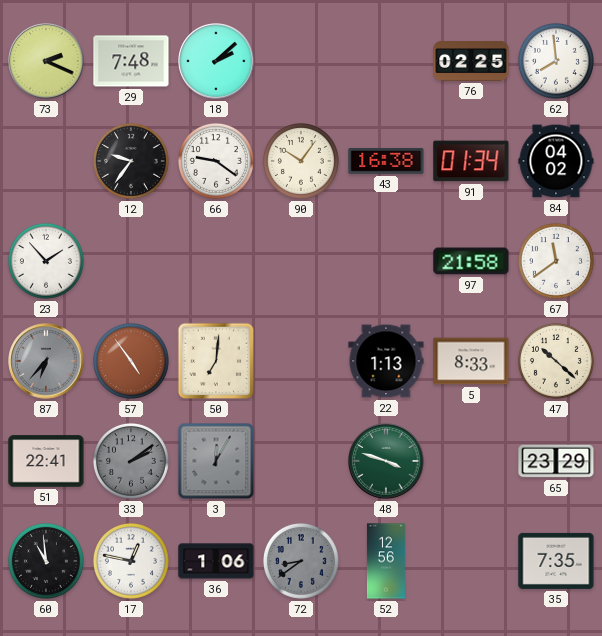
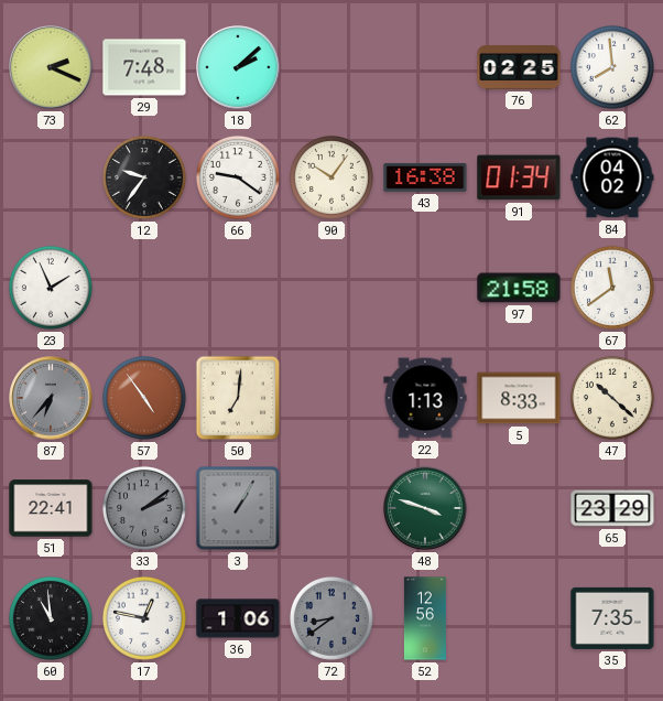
23: 1:53 -> 1:56
3: 12:05 -> 1:05
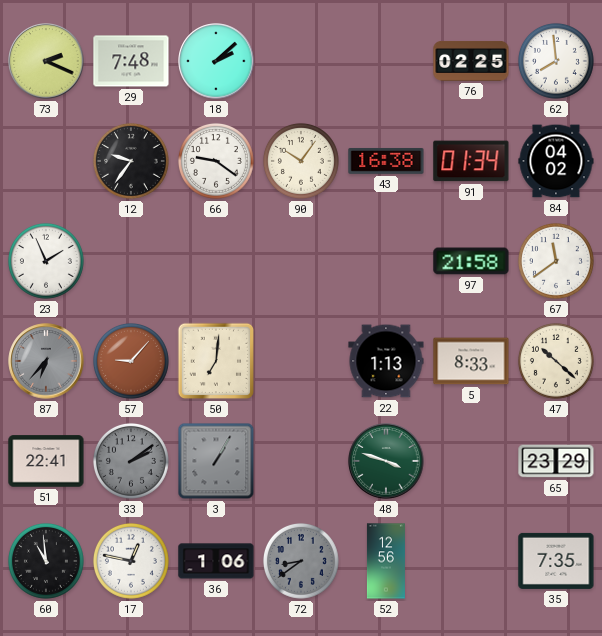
57: 4:54 -> 9:07
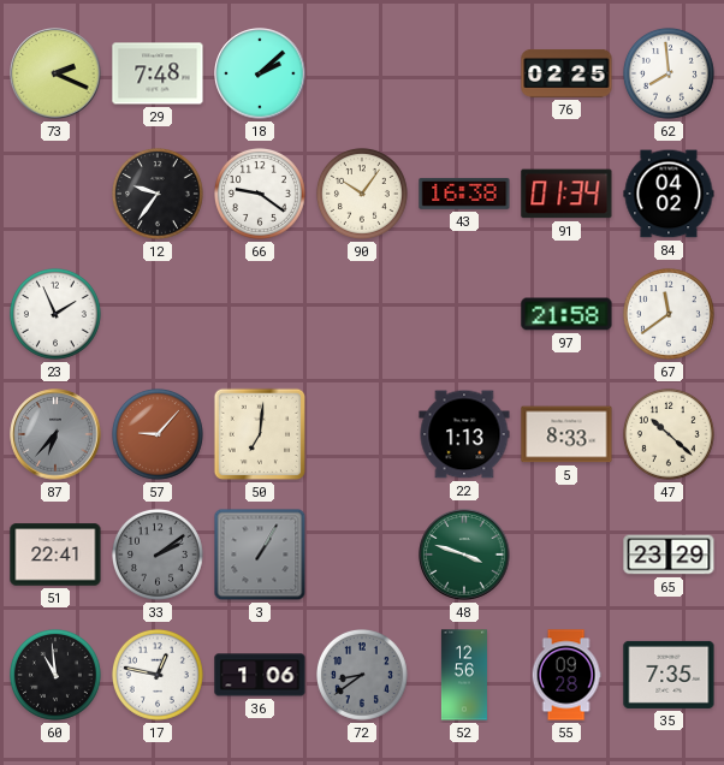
55: none -> 09:28
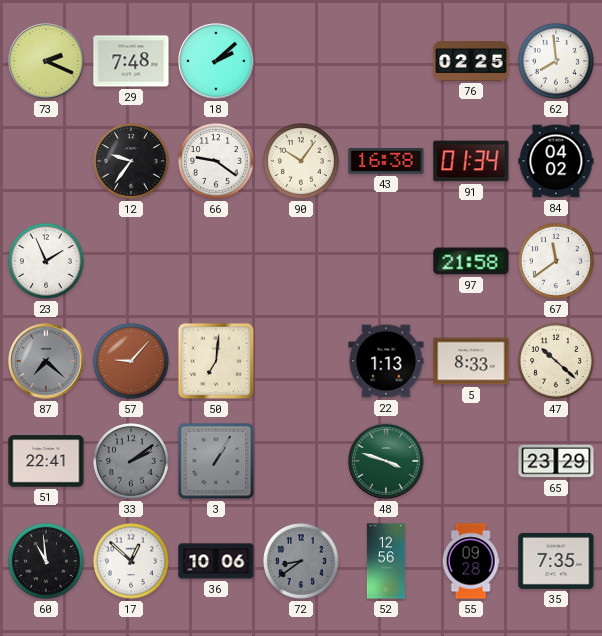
87: 6:37 -> 7:22
17: 12:47 -> 12:52
36: 1:06 -> 10:06
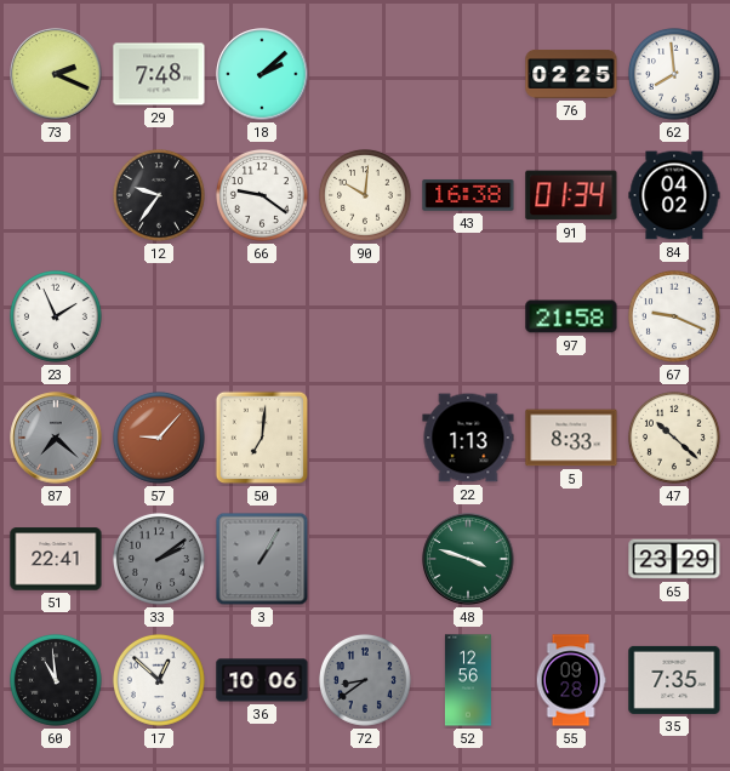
90: 10:06 -> 10:01
67: 11:39 -> 9:19
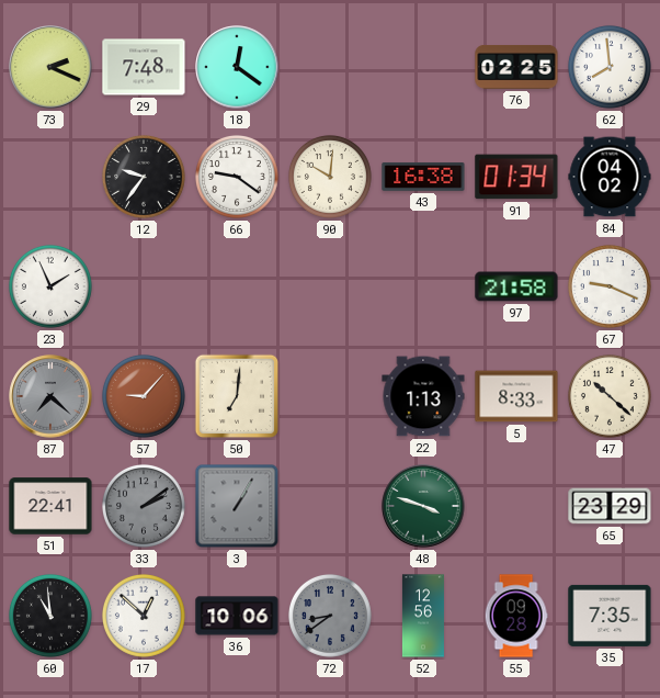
18: 2:08 -> 12:21
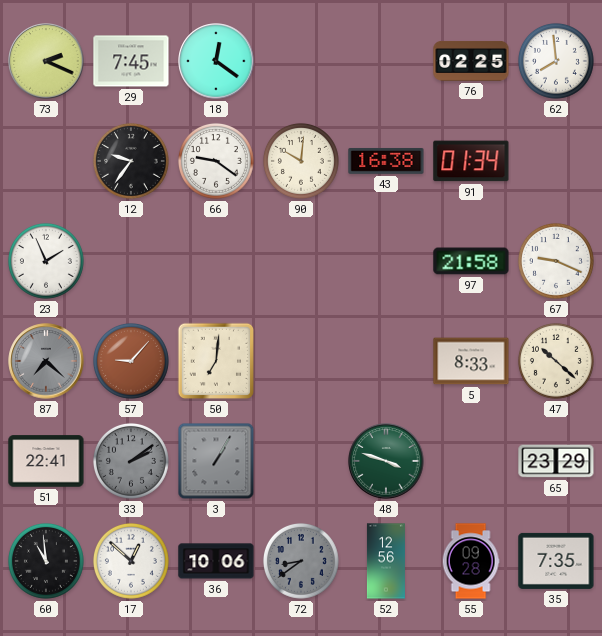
29: 7:48 -> 7:45
84: 04:02 -> none
22: 1:13 -> none
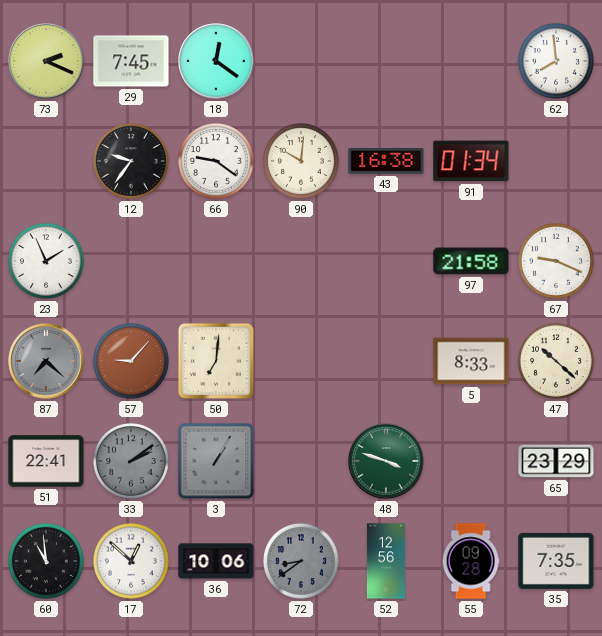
76: 02:25 -> none
